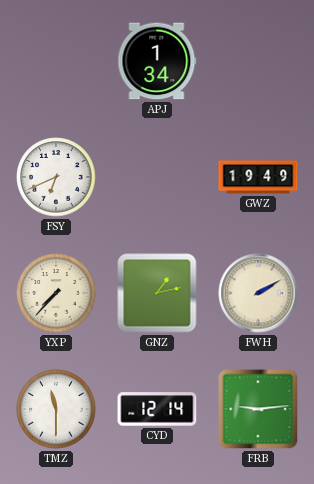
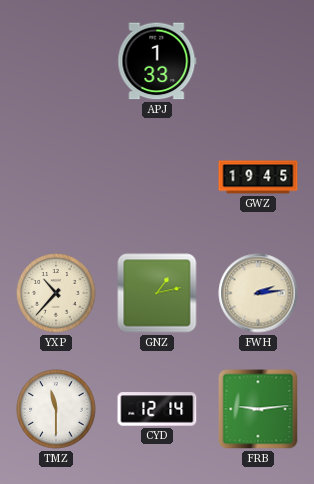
APJ: 1:34 -> 1:33
FSY: 6:41 -> none
GWZ: 19:49 -> 19:45
YXP: 7:37 -> 10:37
FWH: 2:10 -> 2:14
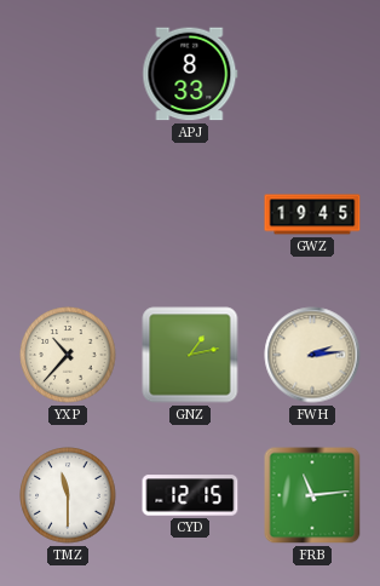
APJ: 1:33 -> 8:33
CYD: 12:14 -> 12:15
FRB: 9:14 -> 11:14
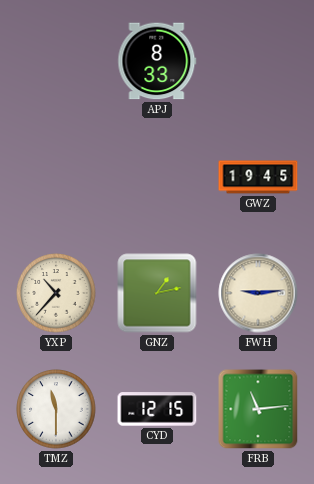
FWH: 2:14 -> 9:14
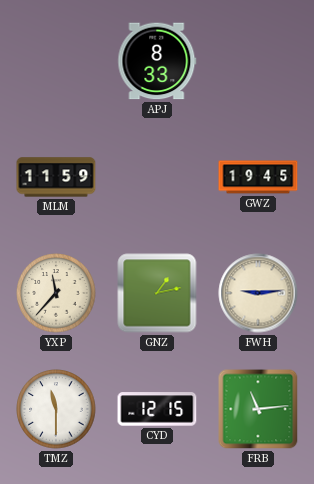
MLM: none -> 11:59
YXP: 10:37 -> 11:37
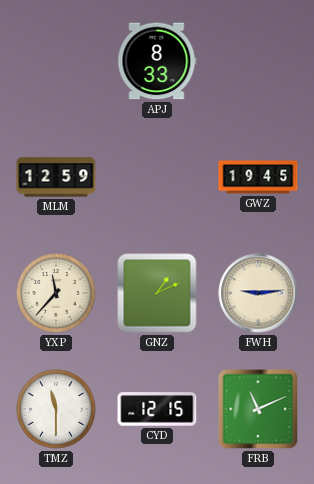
MLM: 11:59 -> 12:59
GNZ: 1:13 -> 1:11
FRB: 11:14 -> 11:11
